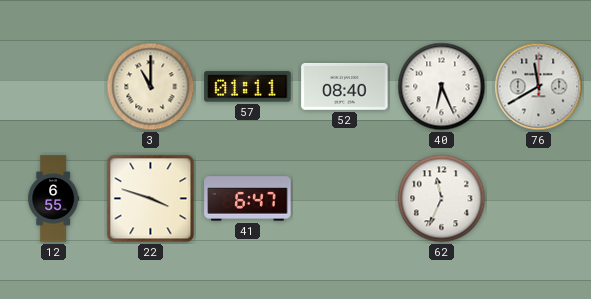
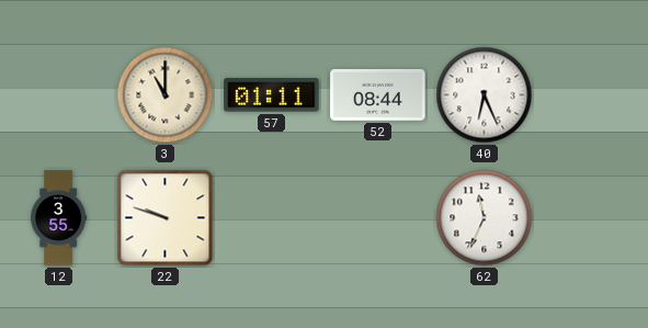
52: 08:40 -> 08:44
76: 11:40 -> none
12: 6:55 -> 3:55
22: 3:48 -> 9:48
41: 6:47 -> none
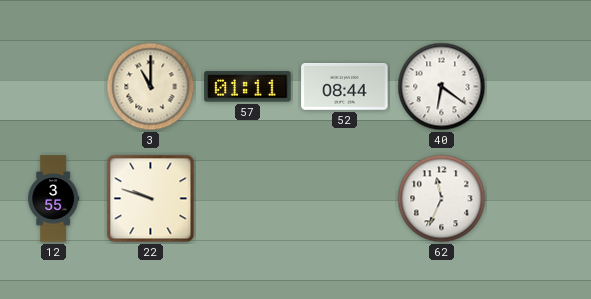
40: 6:26 -> 6:21
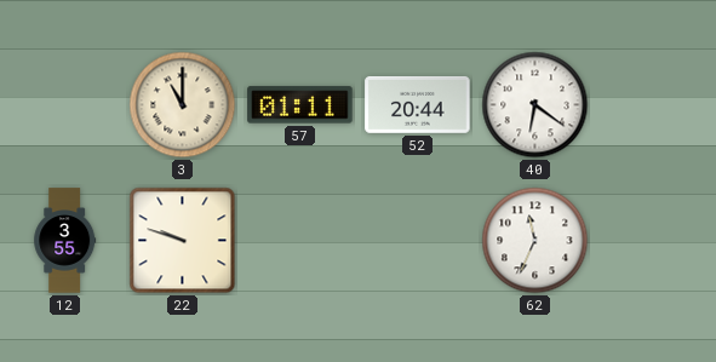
52: 08:44 -> 20:44
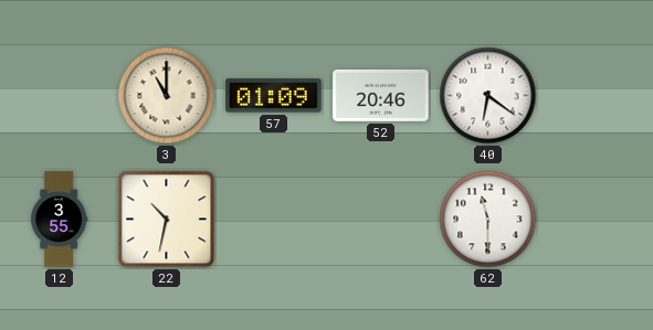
57: 01:11 -> 01:09
52: 20:44 -> 20:46
22: 9:48 -> 10:32
62: 11:34 -> 11:30
